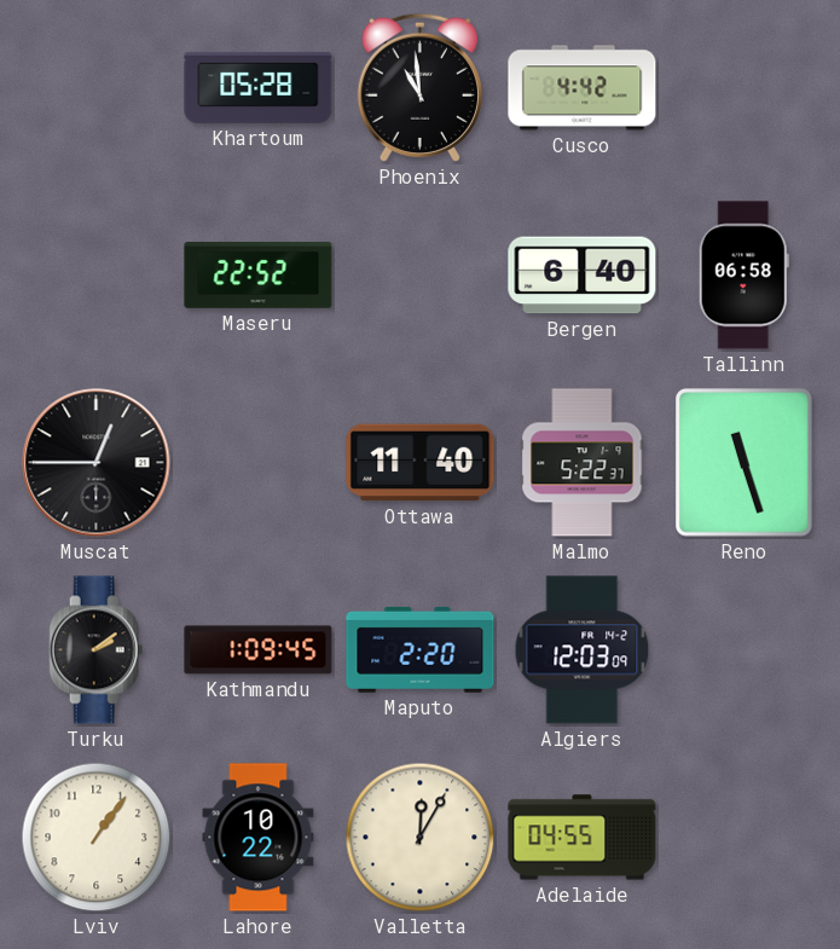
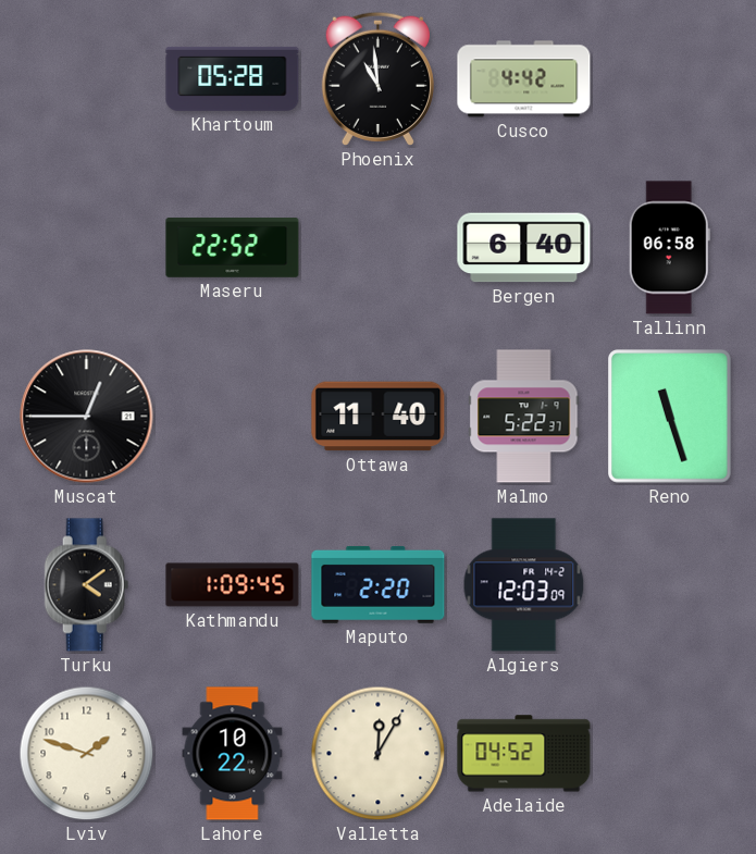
Turku: 2:09 -> 4:09
Lviv: 1:06 -> 1:48
Adelaide: 04:55 -> 04:52
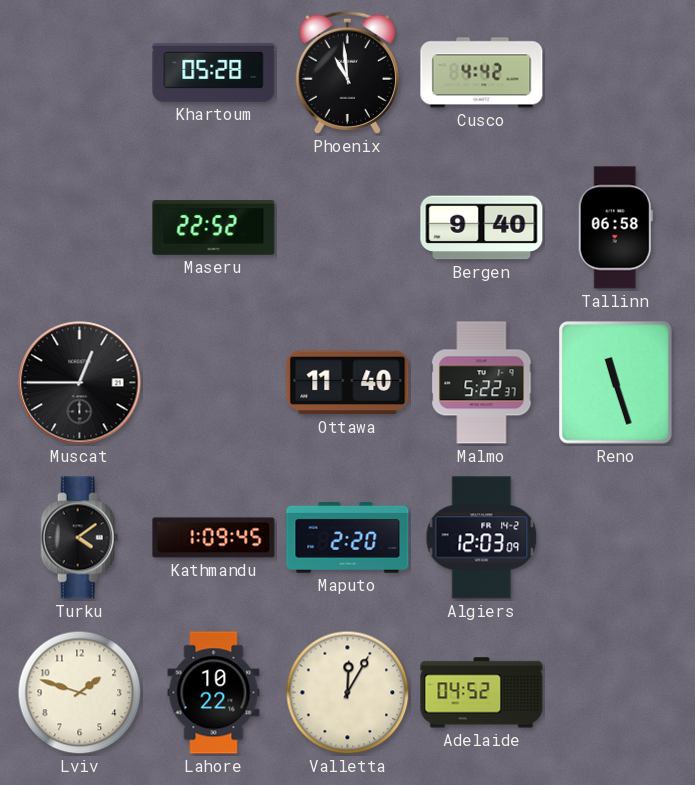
Bergen: 6:40 -> 9:40
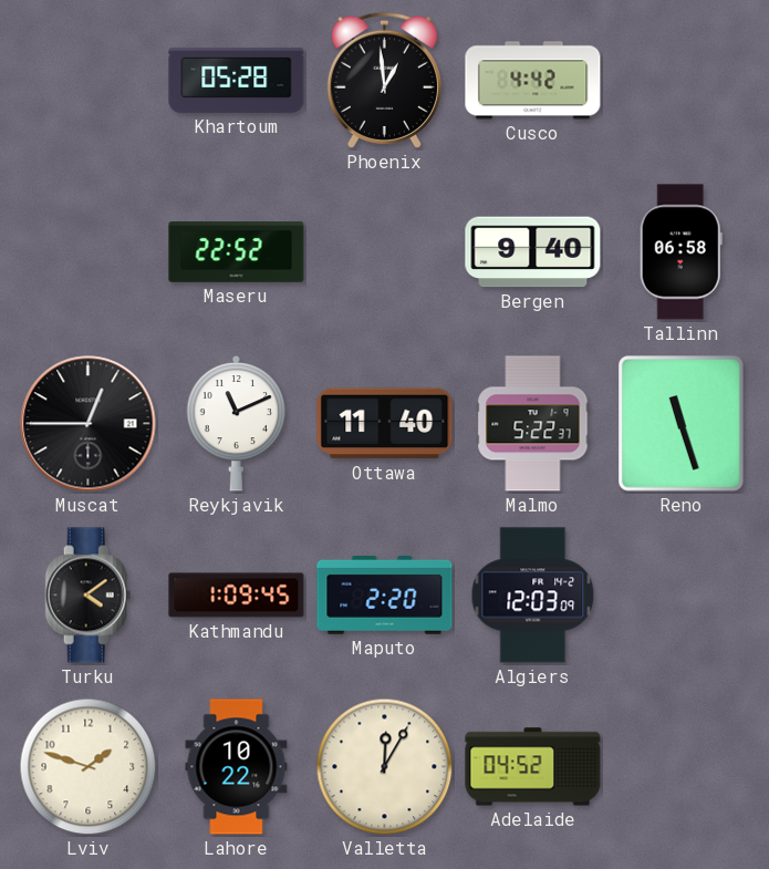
Phoenix: 10:59 -> 12:59
Reykjavik: none -> 11:11
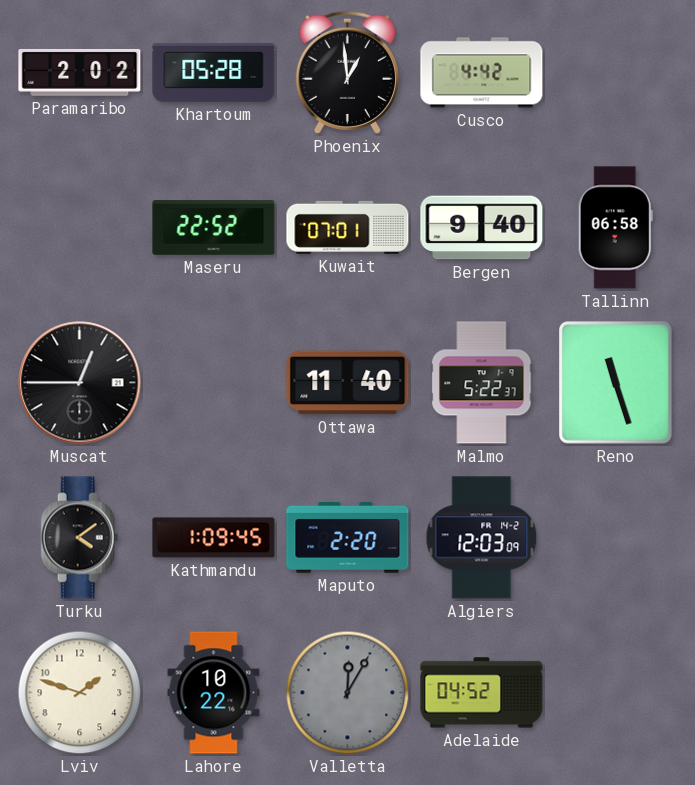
Paramaribo: none -> 2:02
Kuwait: none -> 07:01
Reykjavik: 11:11 -> none
Valletta dial: cream -> grey
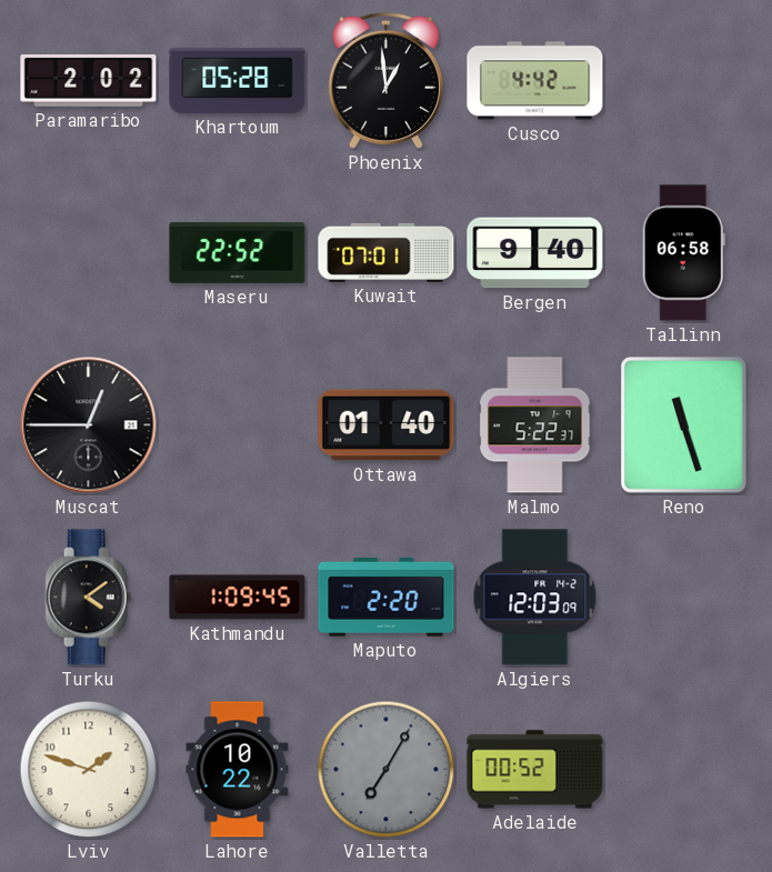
Ottawa: 11:40 -> 01:40
Valletta: 12:05 -> 7:05
Adelaide: 04:52 -> 00:52
